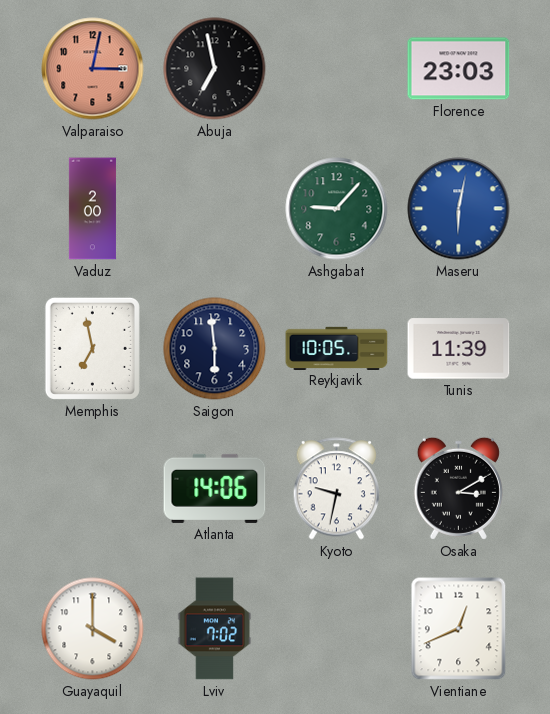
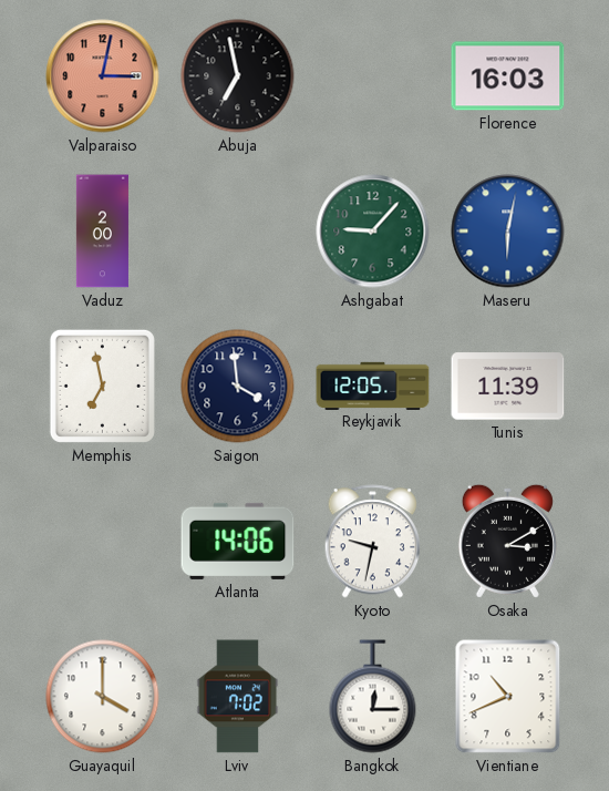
Florence: 23:03 -> 16:03
Saigon: 5:59 -> 3:59
Reykjavik: 10:05 -> 12:05
Bangkok: none -> 12:15
Vientiane: 12:41 -> 10:41
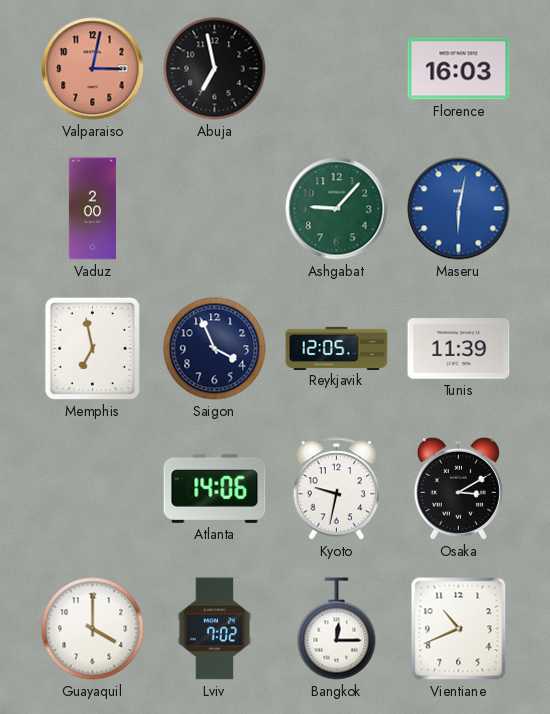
Saigon: 3:59 -> 3:56
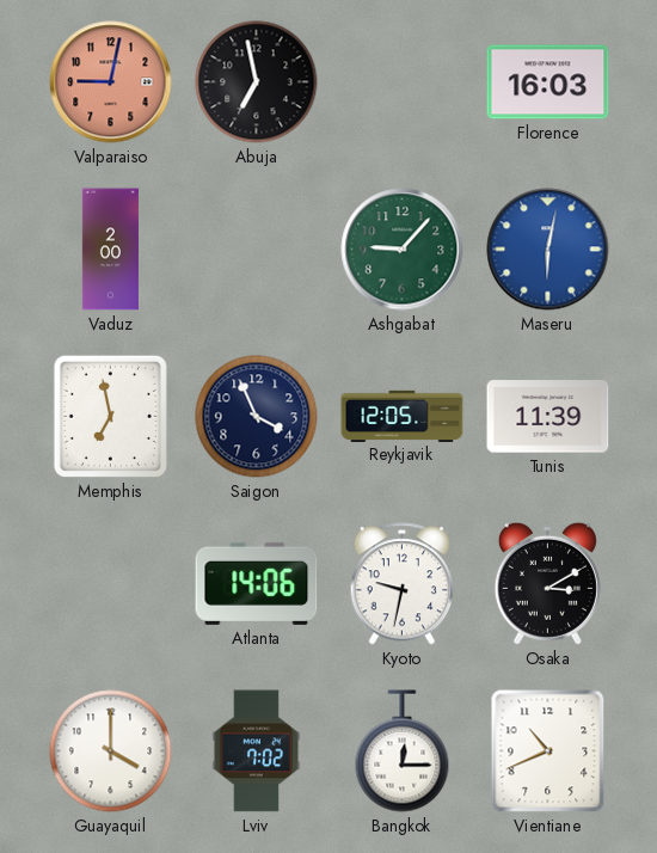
Valparaiso: 3:02 -> 9:02
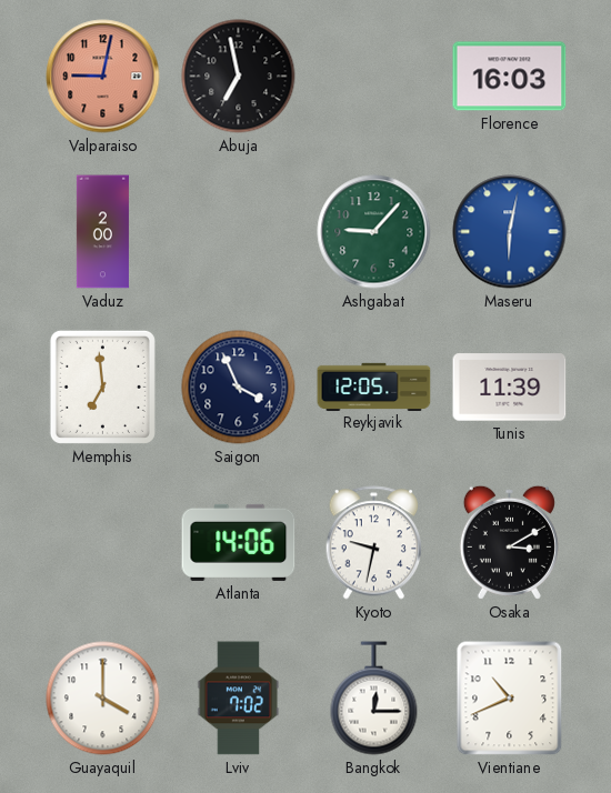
Memphis: 6:58 -> 6:59
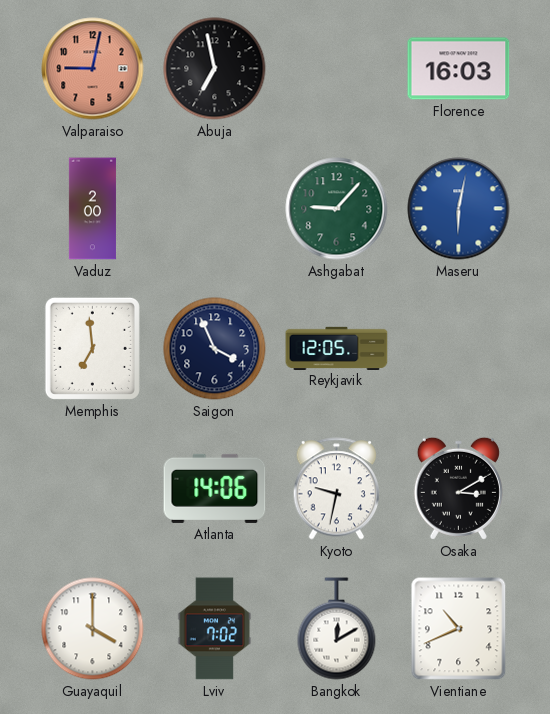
Tunis: 11:39 -> none
Bangkok: 12:15 -> 12:10
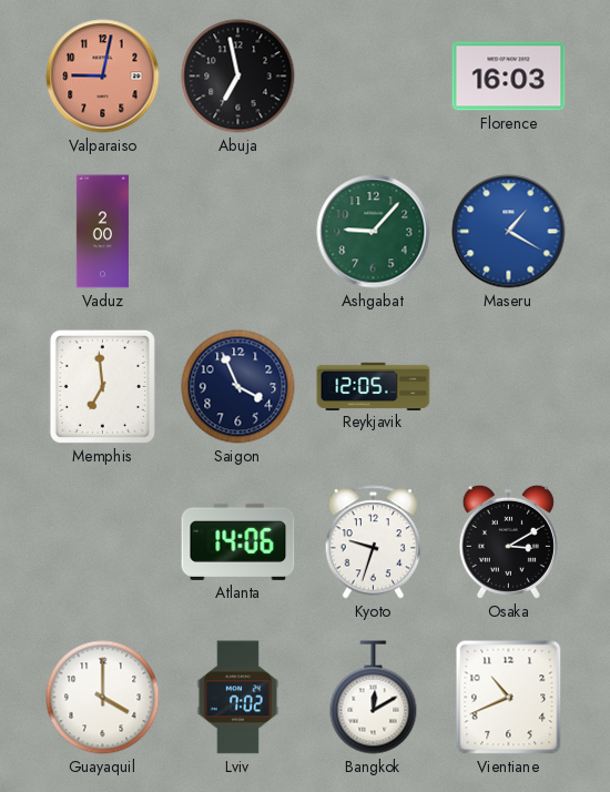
Maseru: 6:02 -> 1:20
Kyoto: 9:32 -> 9:33
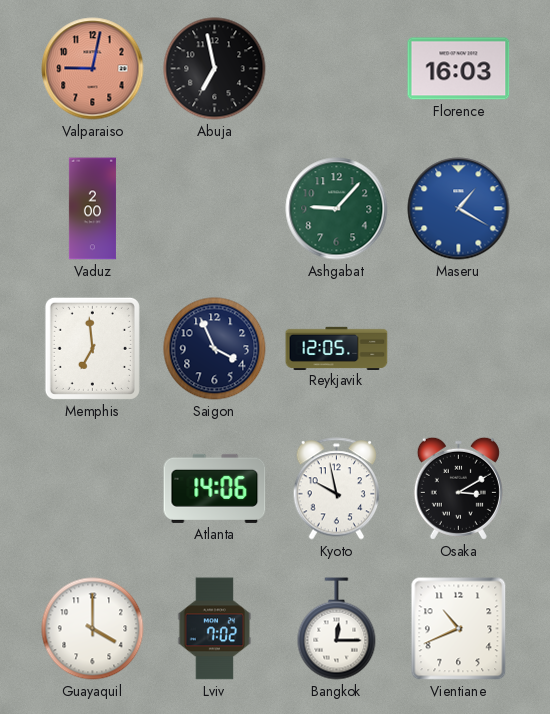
Kyoto: 9:33 -> 9:58
Bangkok: 12:10 -> 12:15
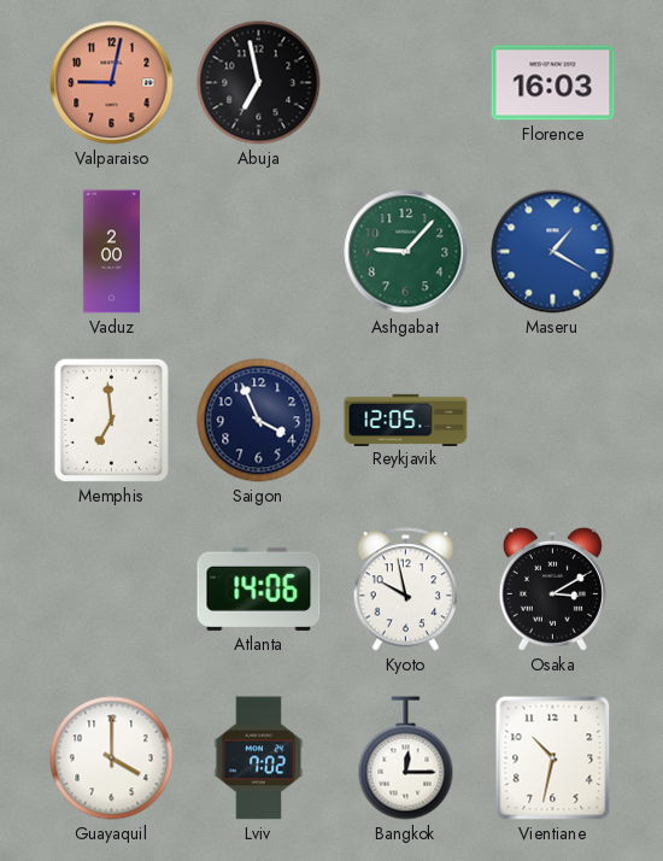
Vientiane: 10:41 -> 10:32
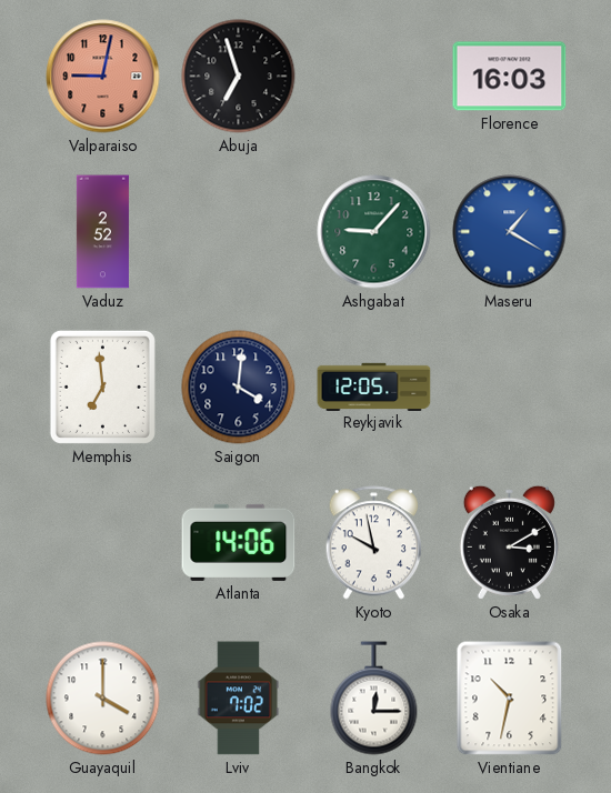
Abuja: 6:58 -> 6:57
Vaduz: 2:00 -> 2:52
Saigon: 3:56 -> 4:01
